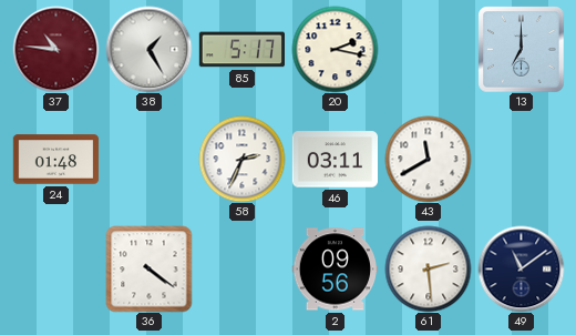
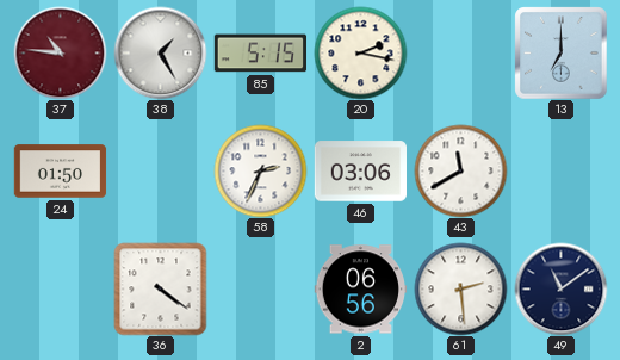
85: 5:17 -> 5:15
24: 01:48 -> 01:50
46: 03:11 -> 03:06
2: 09:56 -> 06:56
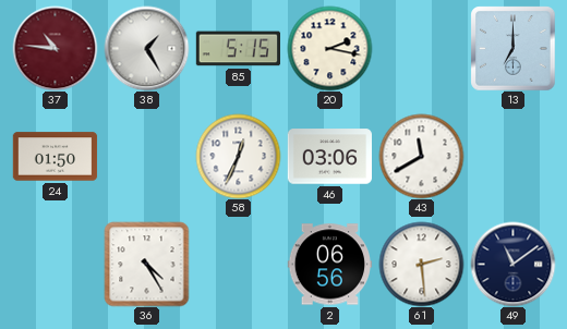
58: 2:34 -> 12:34
36: 4:21 -> 4:25
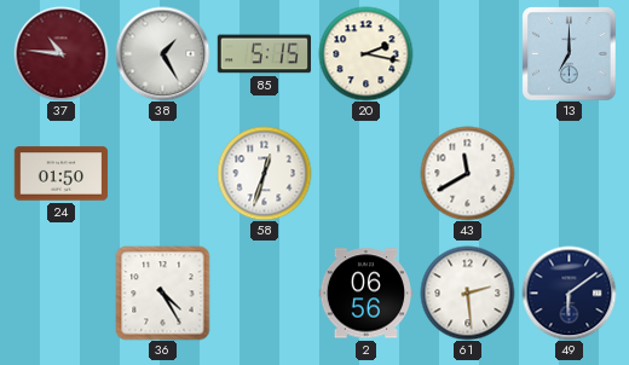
58: 12:34 -> 12:33
46: 03:06 -> none
49: 11:09 -> 6:09
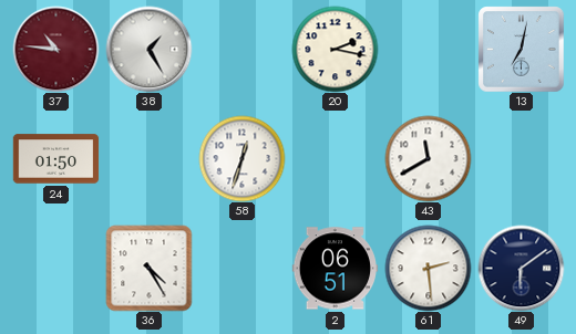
85: 5:15 -> none
13: 7:00 -> 7:02
2: 06:56 -> 06:51
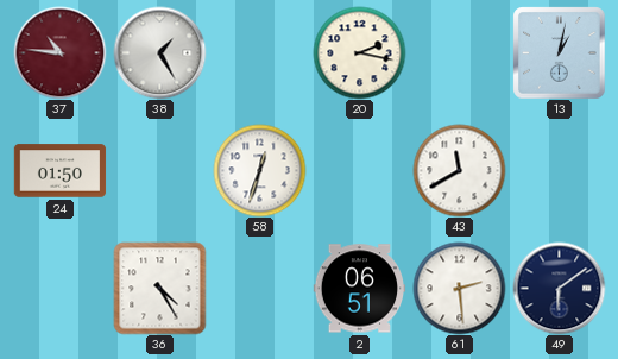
13: 7:02 -> 1:02
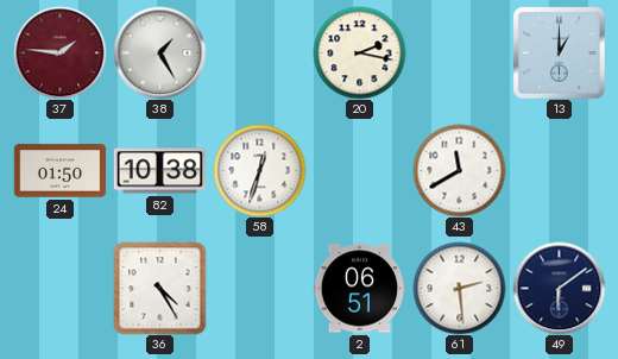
37: 10:46 -> 1:46
13: 1:02 -> 1:00
82: none -> 10:38
